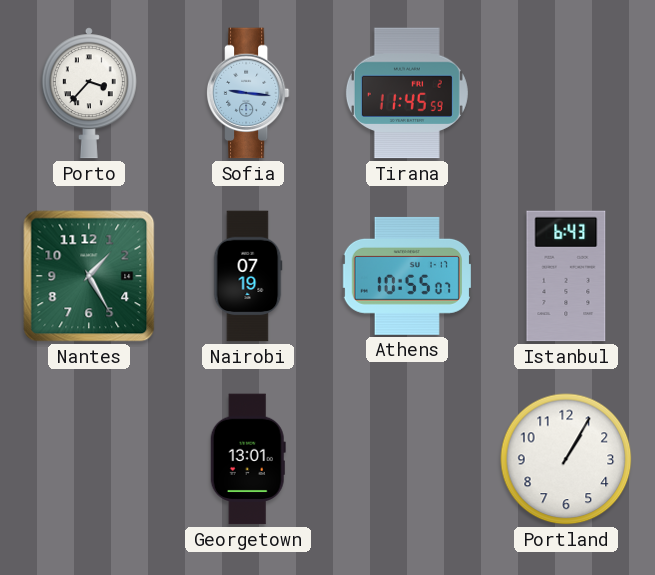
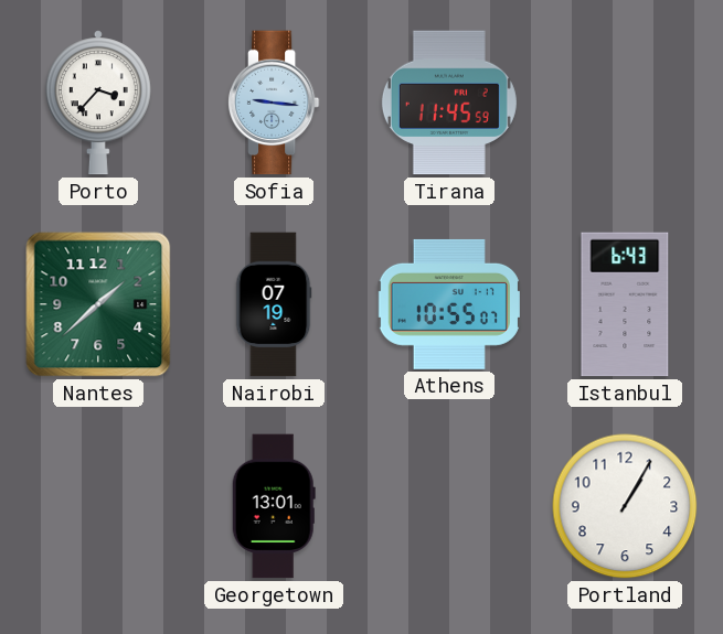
Nantes: 1:25 -> 1:38
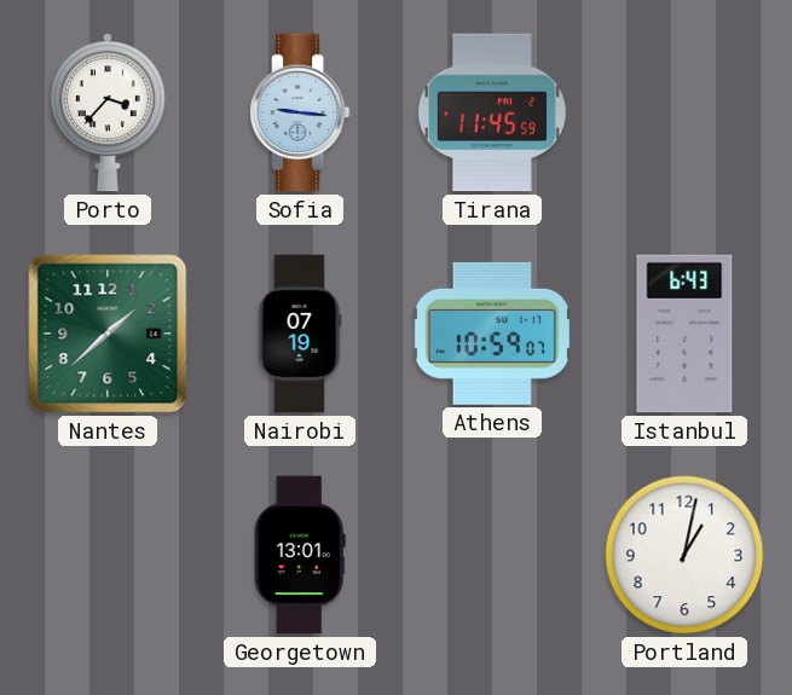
Athens: 10:55 -> 10:59
Portland: 1:05 -> 1:02
